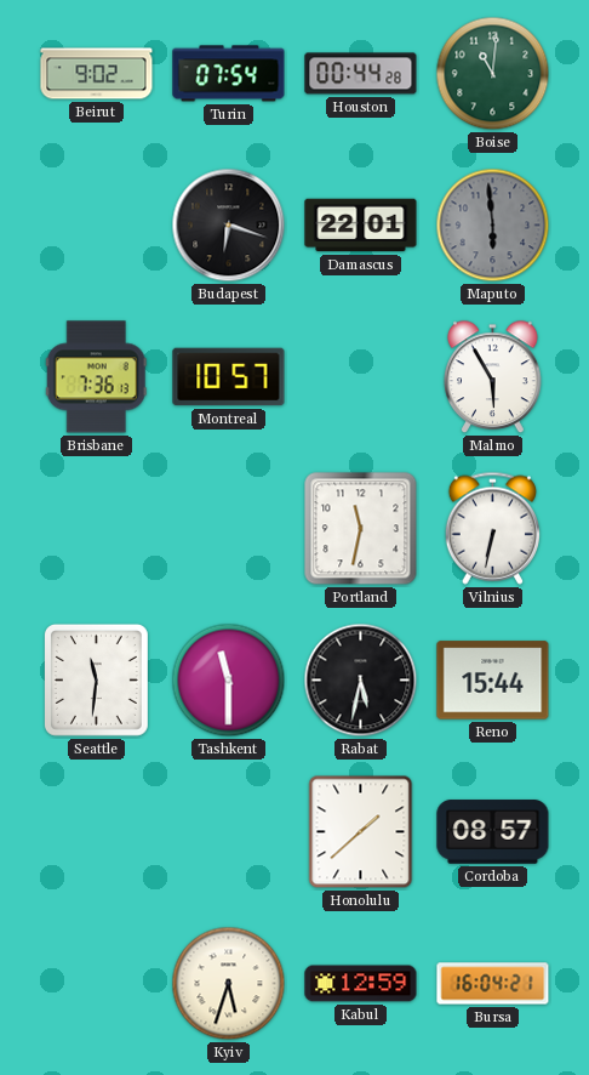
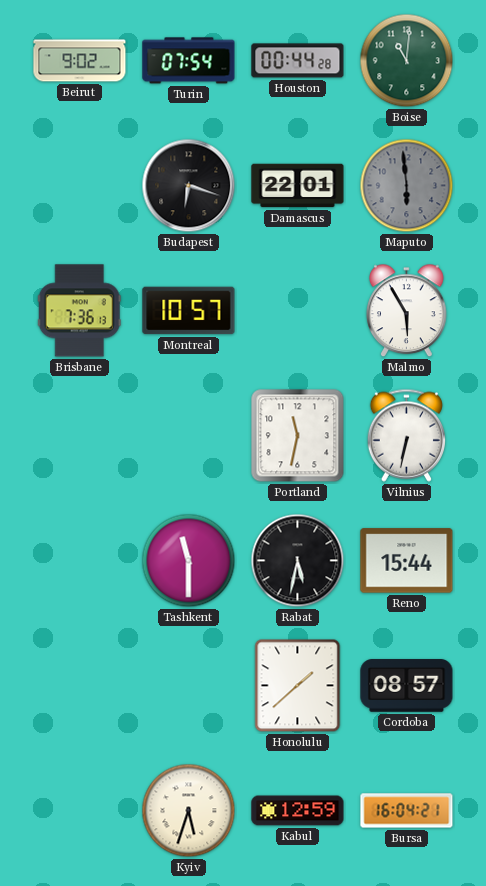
Seattle: 11:31 -> none
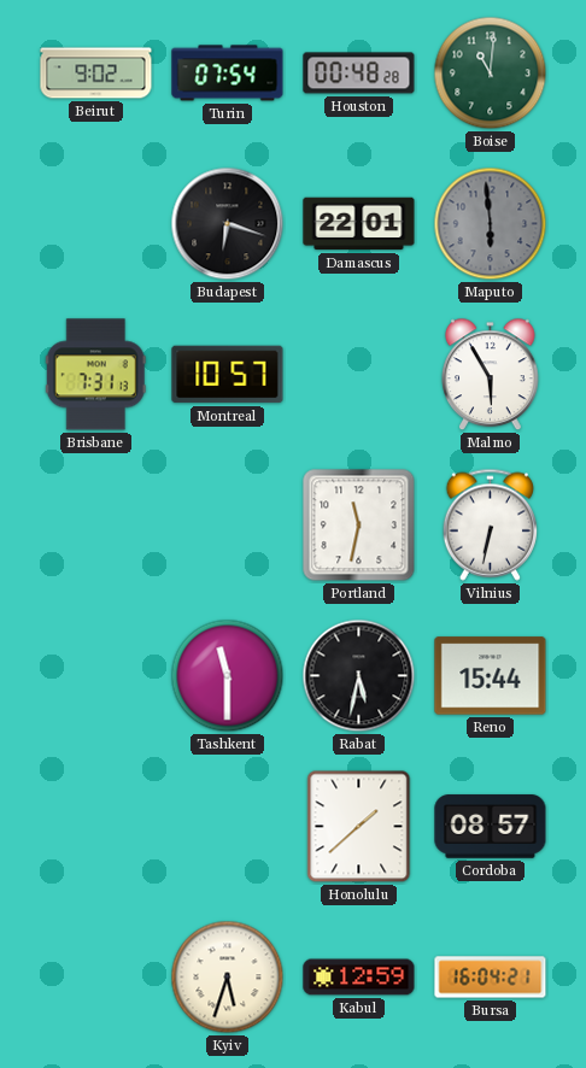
Houston: 00:44 -> 00:48
Brisbane: 7:36 -> 7:31
